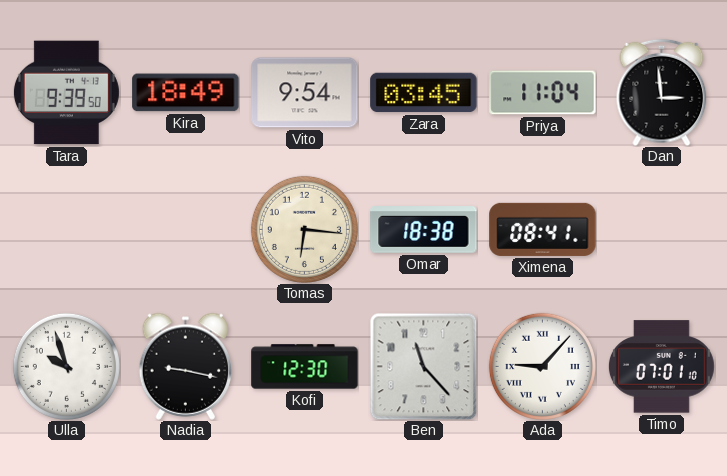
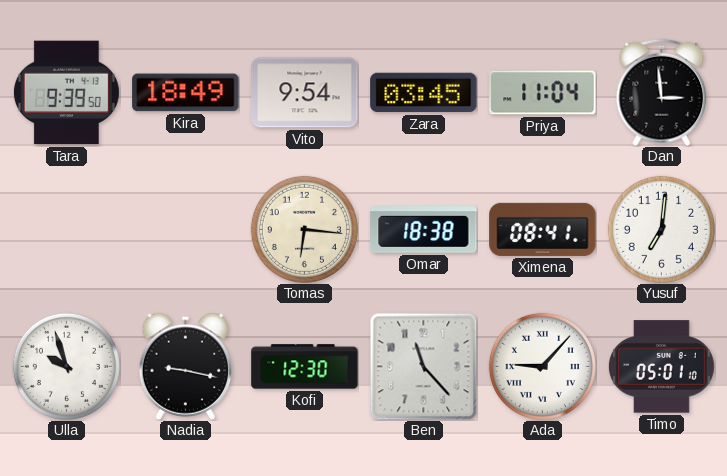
Yusuf: none -> 7:01
Timo: 07:01 -> 05:01
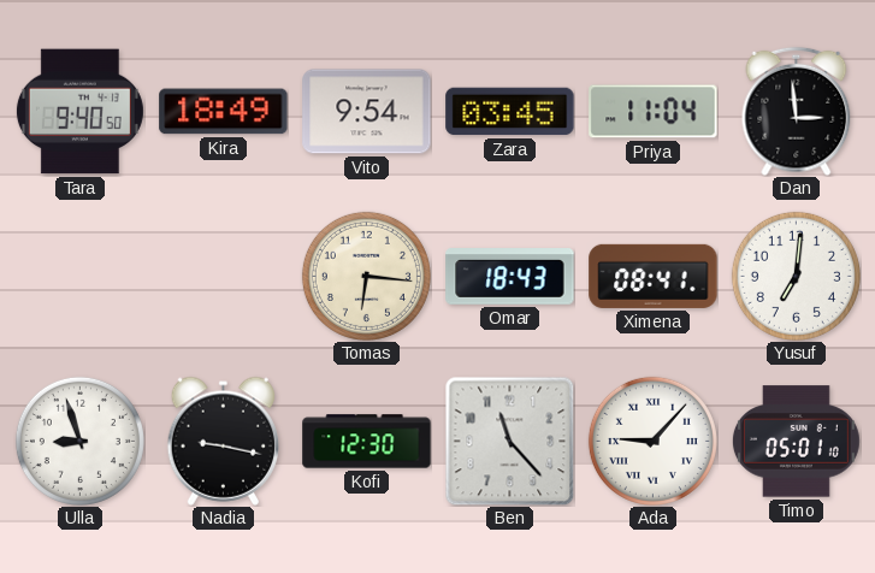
Tara: 9:39 -> 9:40
Omar: 18:38 -> 18:43
Ulla: 9:57 -> 8:57
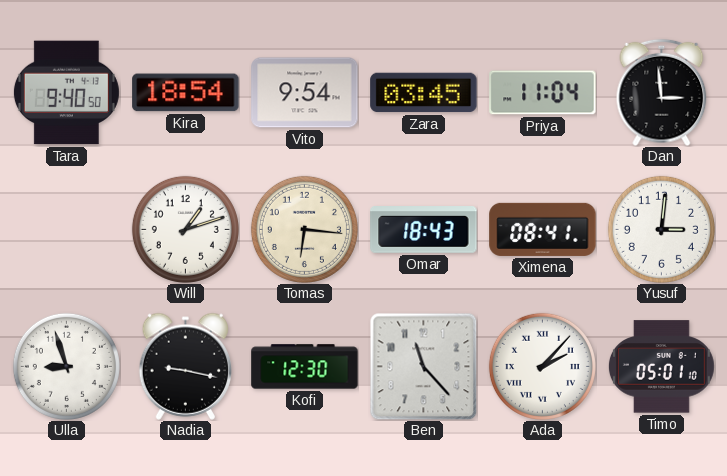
Kira: 18:49 -> 18:54
Will: none -> 1:12
Yusuf: 7:01 -> 3:01
Ada: 9:07 -> 2:07
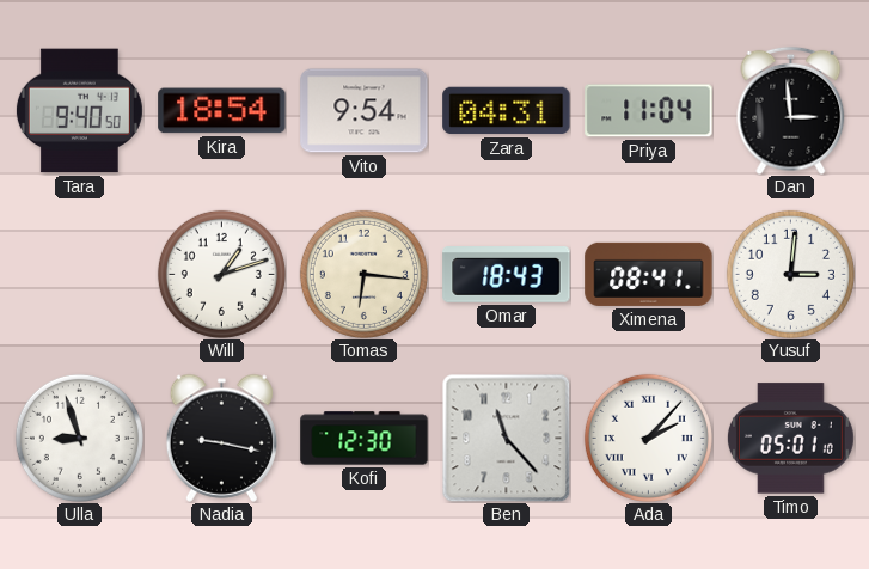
Zara: 03:45 -> 04:31
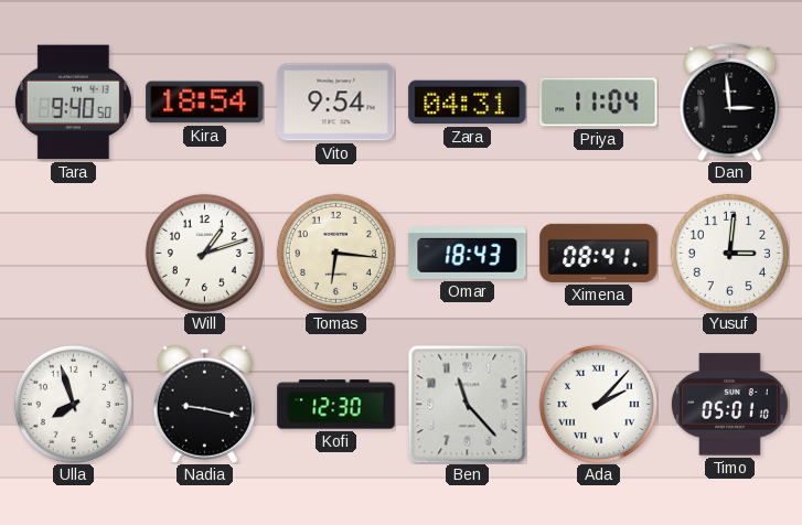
Ulla: 8:57 -> 7:57
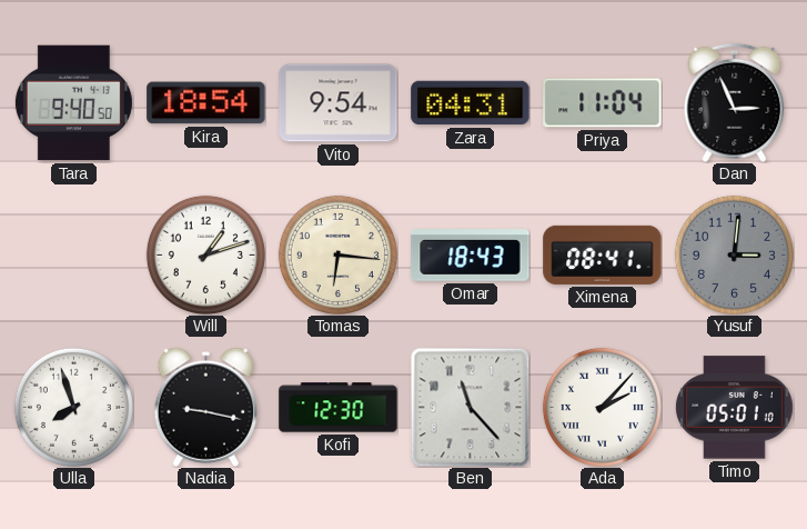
Dan: 2:59 -> 2:56
Yusuf dial: white -> grey
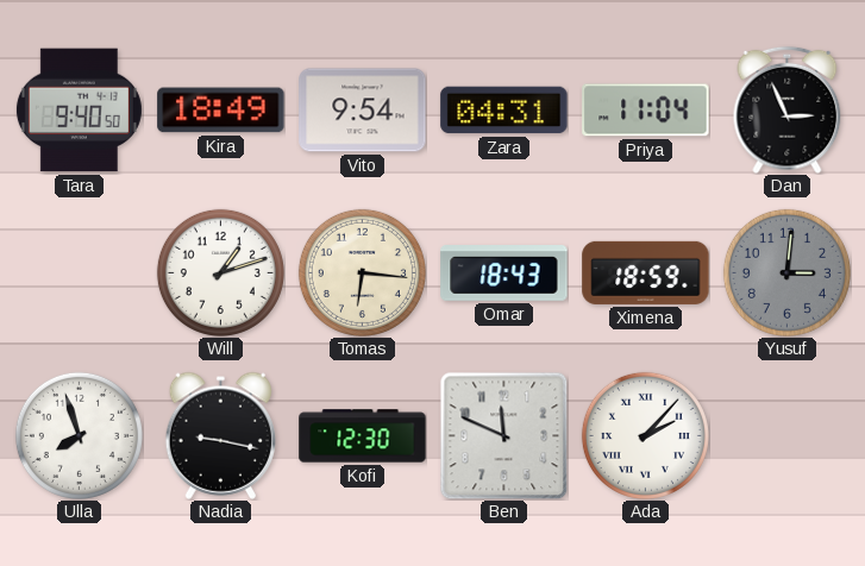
Kira: 18:54 -> 18:49
Ximena: 08:41 -> 18:59
Ben: 11:23 -> 11:49
Timo: 05:01 -> none
